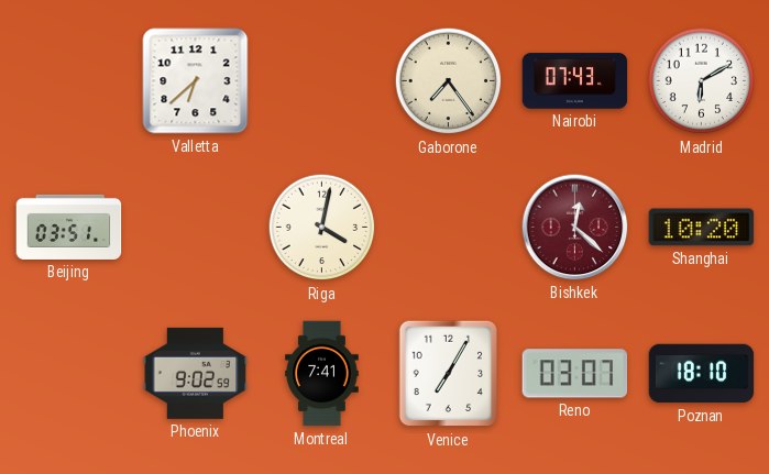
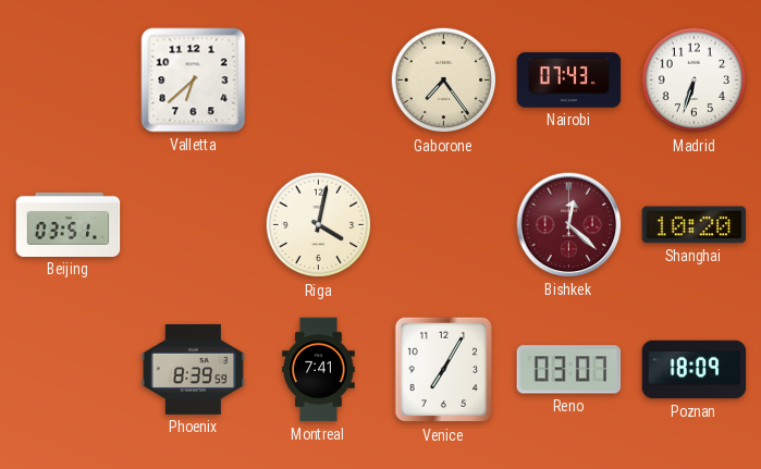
Madrid: 6:10 -> 6:33
Phoenix: 9:02 -> 8:39
Poznan: 18:10 -> 18:09
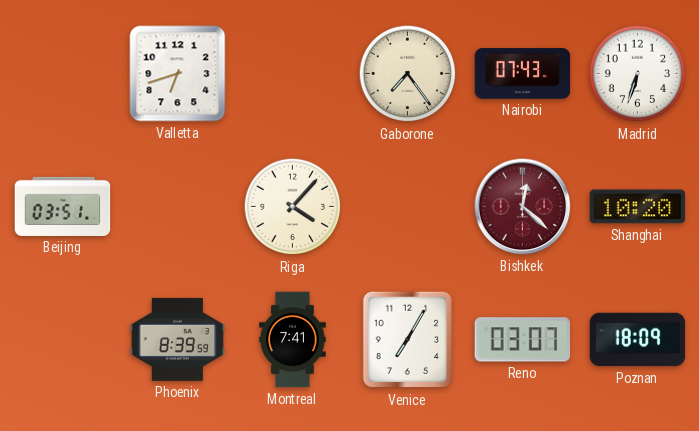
Valletta: 6:38 -> 6:42
Riga: 4:02 -> 4:07
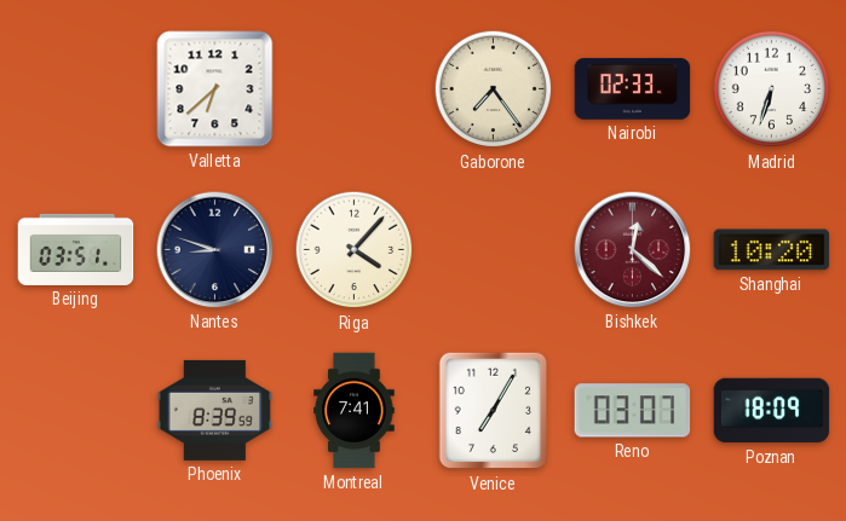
Valletta: 6:42 -> 6:38
Nairobi: 07:43 -> 02:33
Nantes: none -> 8:48
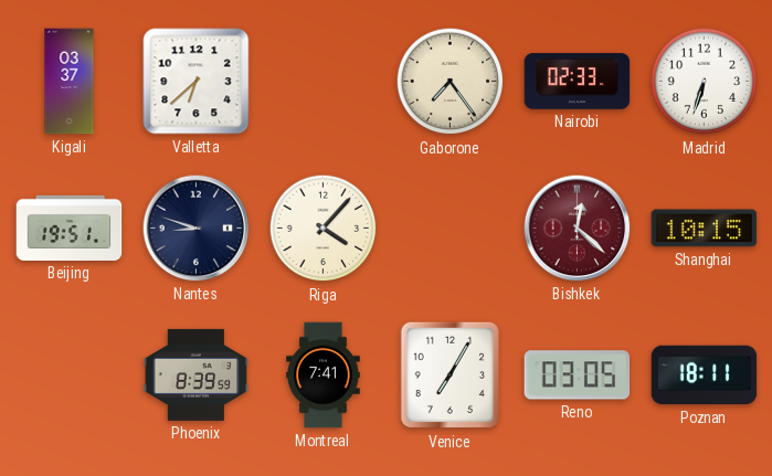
Kigali: none -> 03:37
Beijing: 03:51 -> 19:51
Shanghai: 10:20 -> 10:15
Reno: 03:07 -> 03:05
Poznan: 18:09 -> 18:11
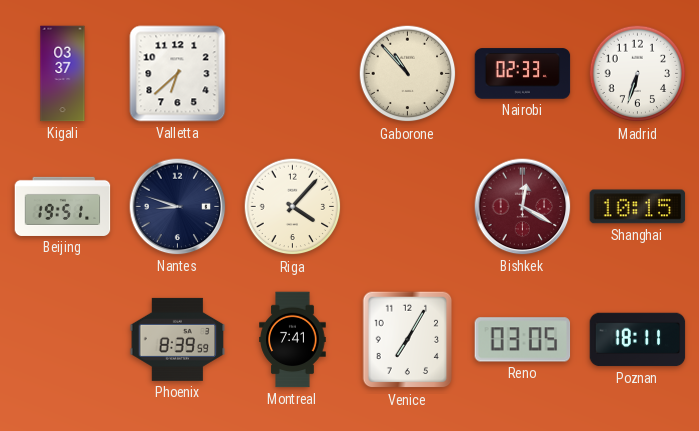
Gaborone: 7:24 -> 10:53
Bishkek: 12:22 -> 12:20
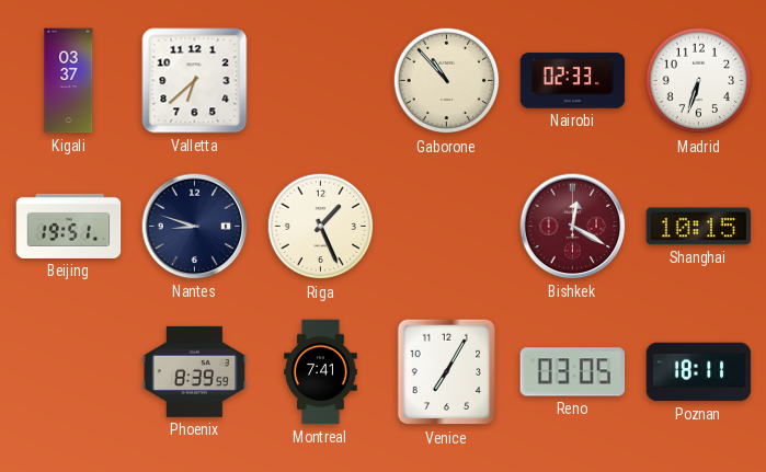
Riga: 4:07 -> 1:26
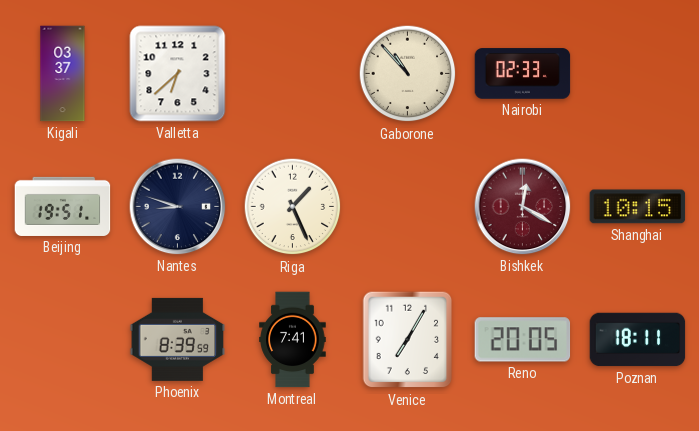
Madrid: 6:33 -> none
Reno: 03:05 -> 20:05
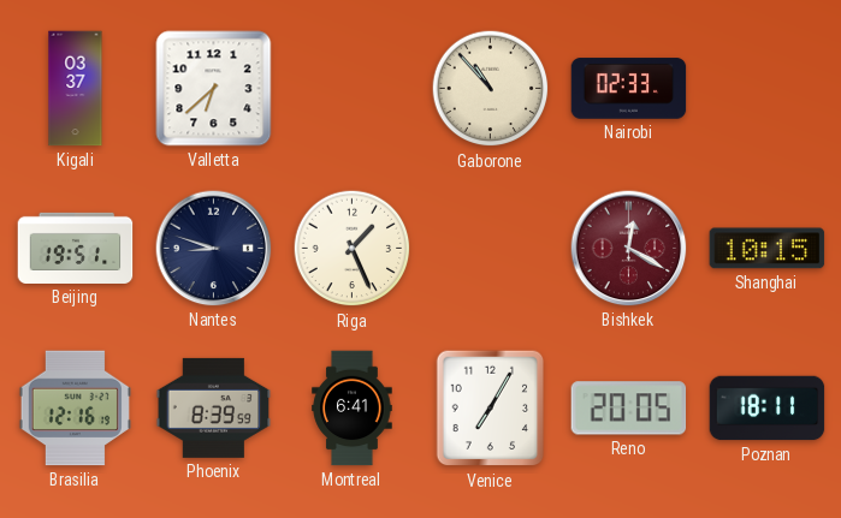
Brasilia: none -> 12:16
Montreal: 7:41 -> 6:41
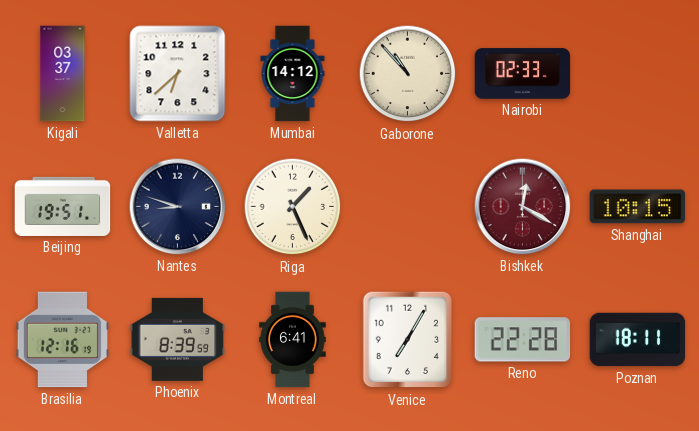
Mumbai: none -> 14:12
Reno: 20:05 -> 22:28
